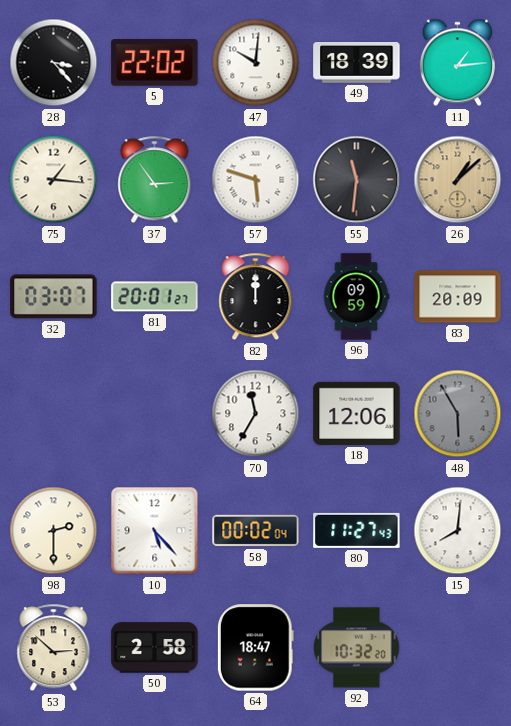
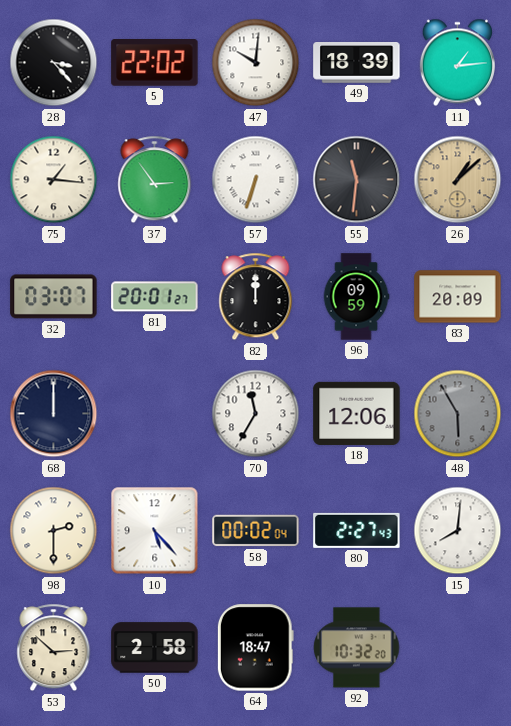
57: 5:48 -> 6:33
68: none -> 12:00
80: 11:27 -> 2:27
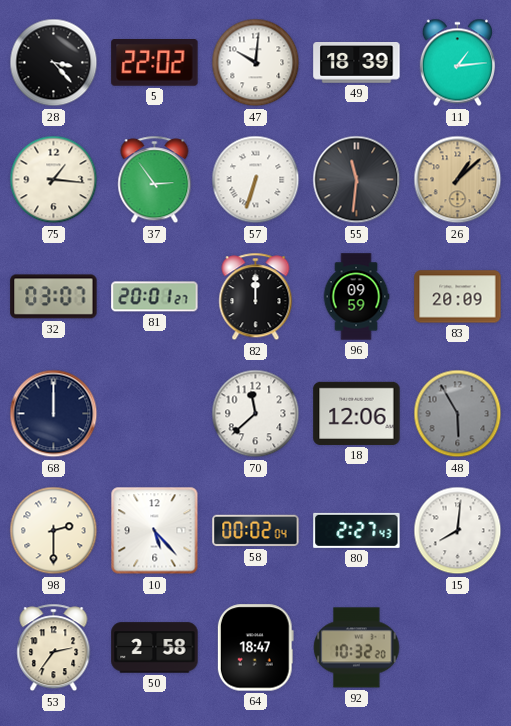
70: 11:35 -> 11:38
53: 2:52 -> 2:36
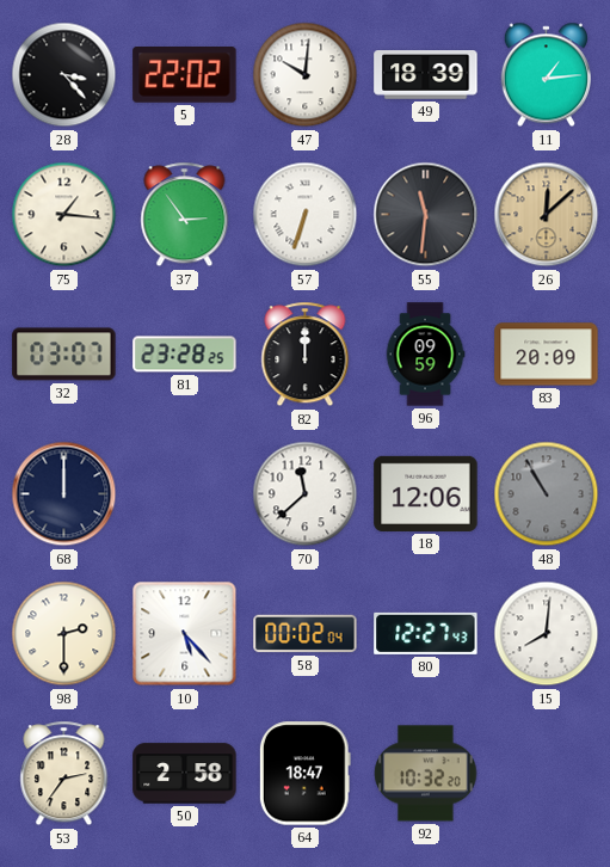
26: 1:08 -> 12:08
81: 20:01 -> 23:28
48: 5:55 -> 10:55
80: 2:27 -> 12:27
